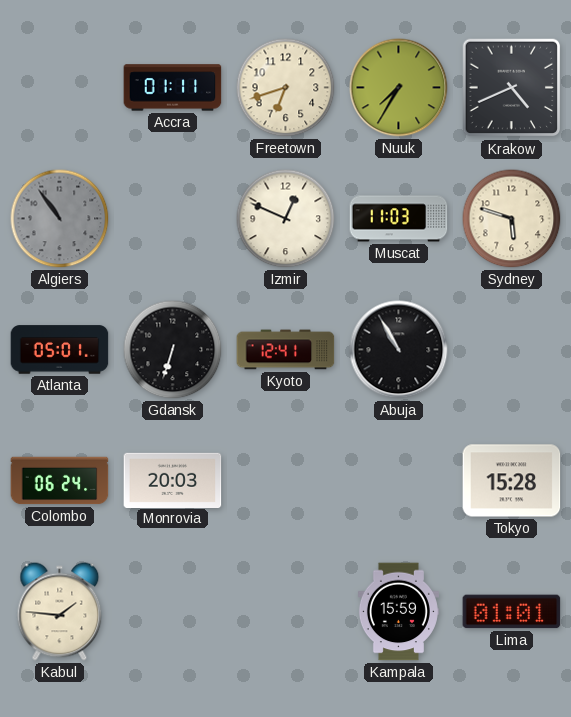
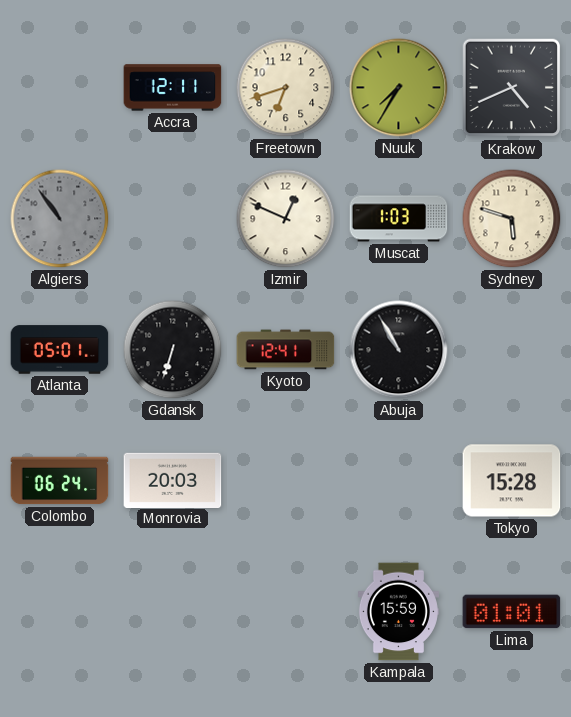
Accra: 01:11 -> 12:11
Muscat: 11:03 -> 1:03
Kabul: 1:46 -> none
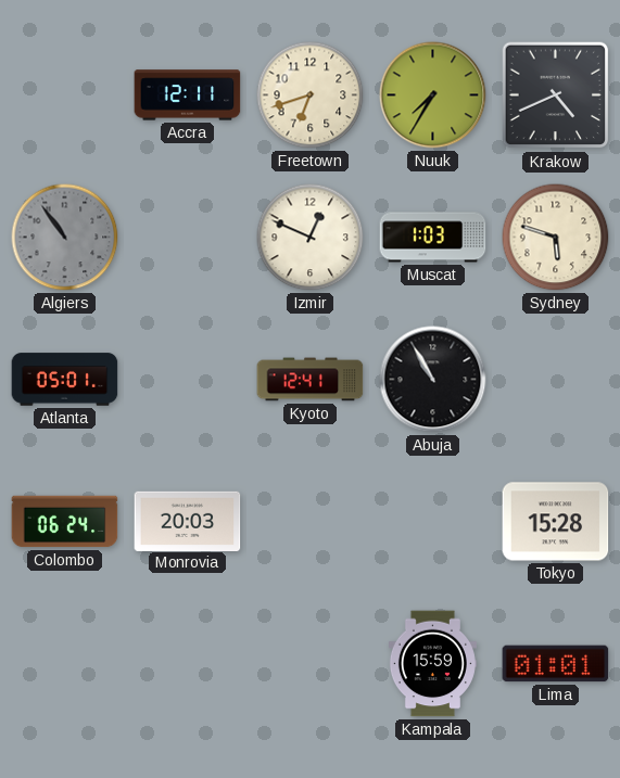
Gdansk: 6:33 -> none
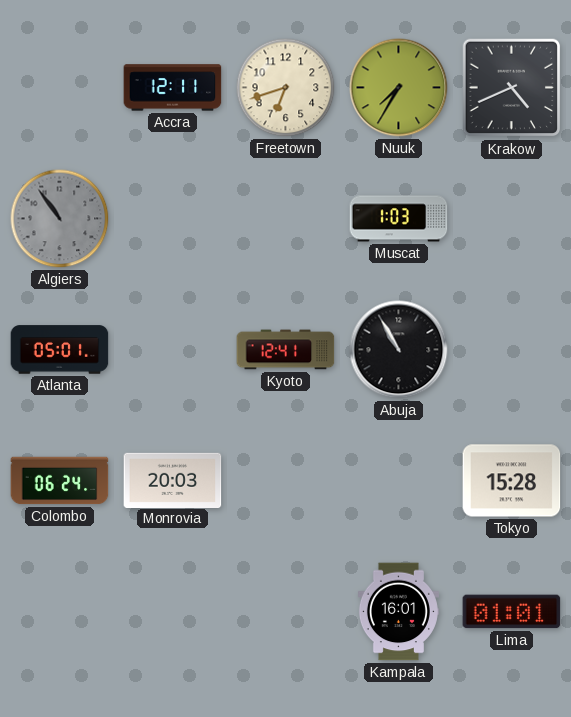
Izmir: 12:49 -> none
Sydney: 5:48 -> none
Kampala: 15:59 -> 16:01
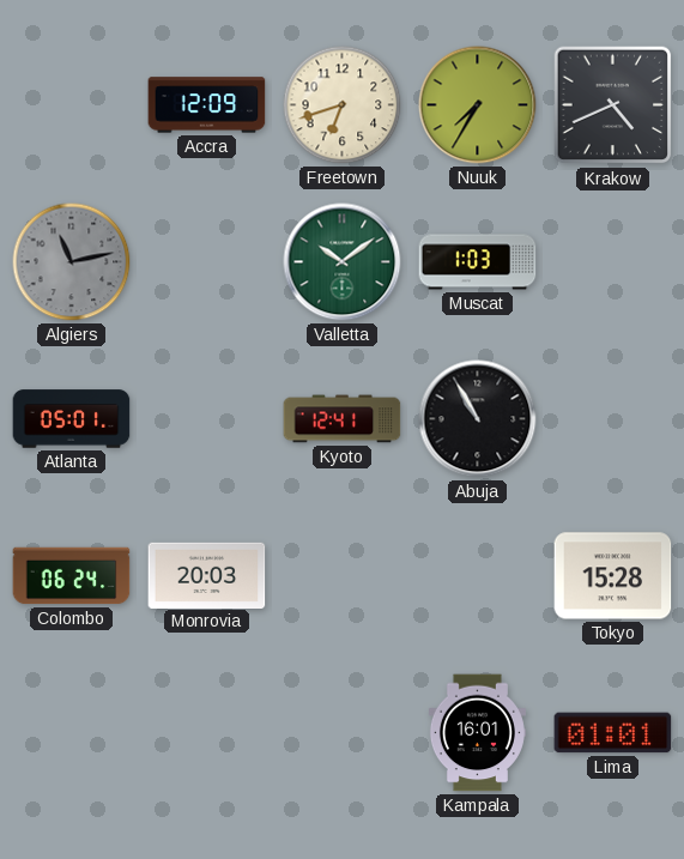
Accra: 12:11 -> 12:09
Algiers: 10:54 -> 11:13
Valletta: none -> 10:09
